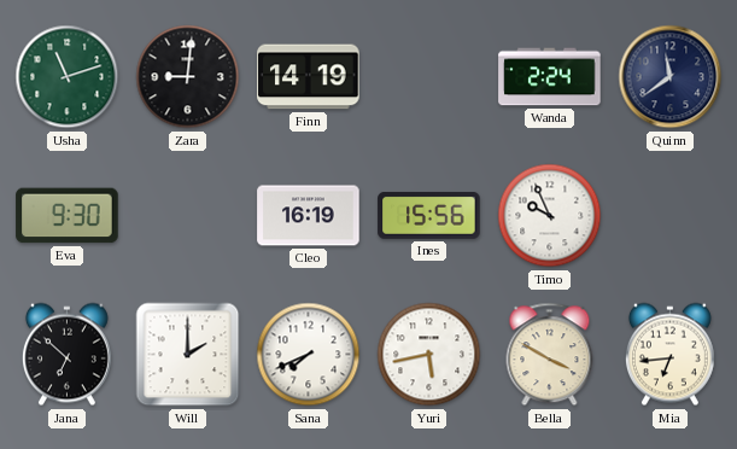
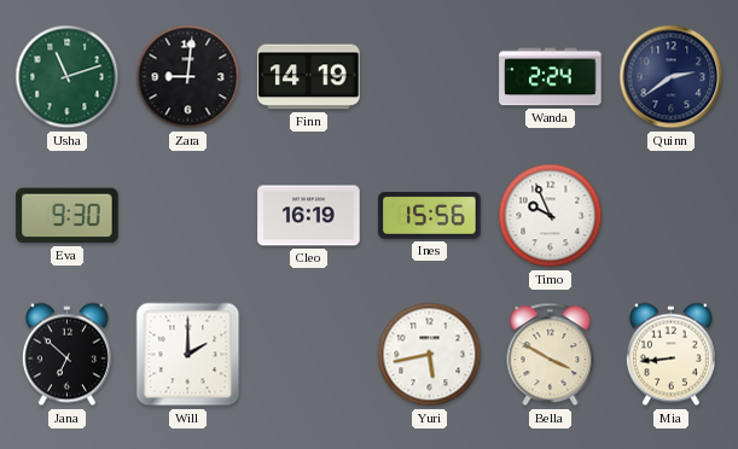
Quinn: 11:39 -> 2:39
Sana: 7:41 -> none
Mia: 6:44 -> 8:44
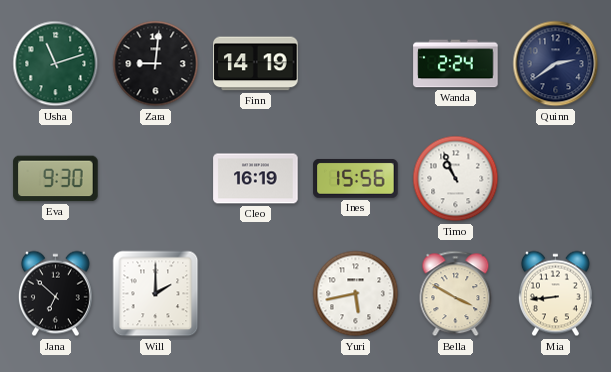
Timo: 9:56 -> 10:56
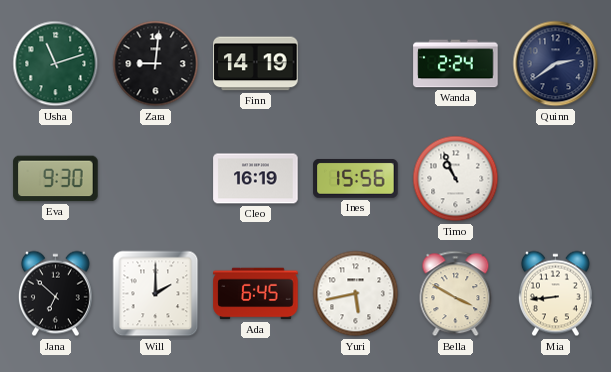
Ada: none -> 6:45
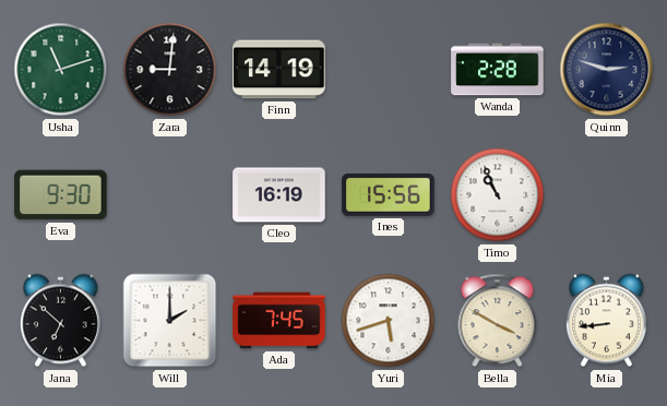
Wanda: 2:24 -> 2:28
Quinn: 2:39 -> 2:48
Ada: 6:45 -> 7:45
Yuri: 5:43 -> 5:42
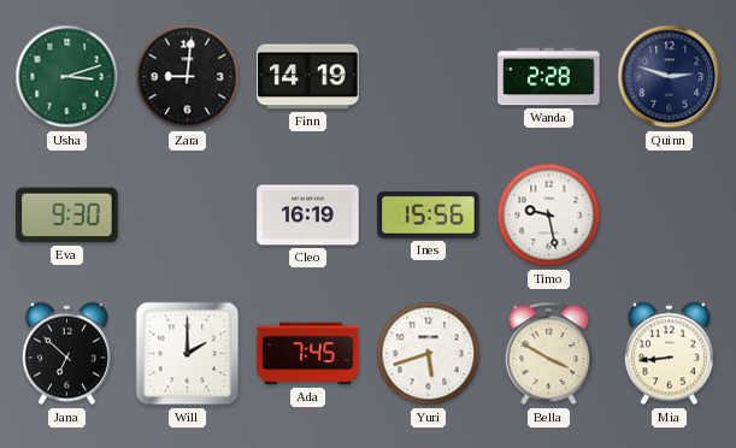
Usha: 11:12 -> 3:12
Timo: 10:56 -> 9:28
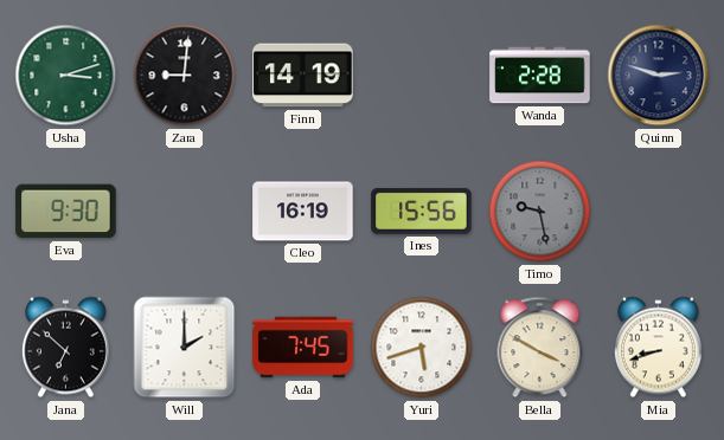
Timo dial: white -> grey
Mia: 8:44 -> 8:42
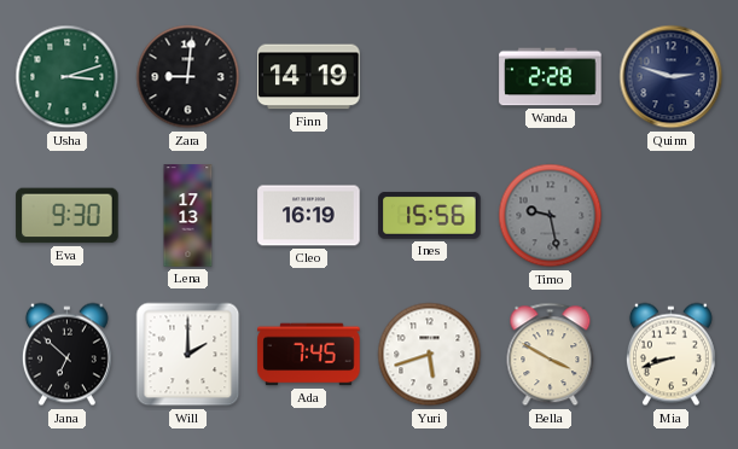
Lena: none -> 17:13
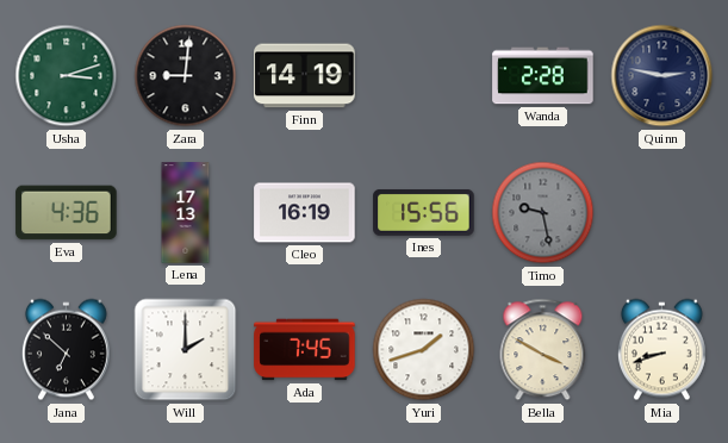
Quinn: 2:48 -> 2:47
Eva: 9:30 -> 4:36
Yuri: 5:42 -> 1:42
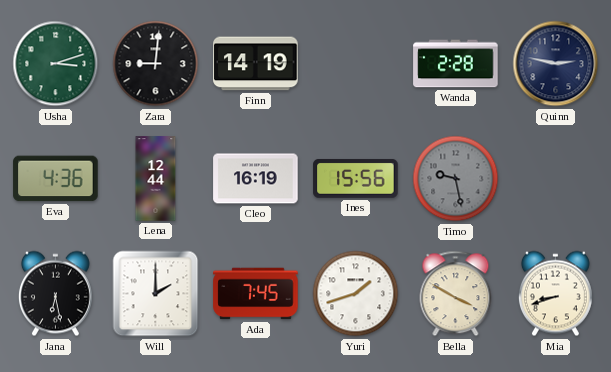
Lena: 17:13 -> 12:44
Jana: 6:52 -> 6:28
